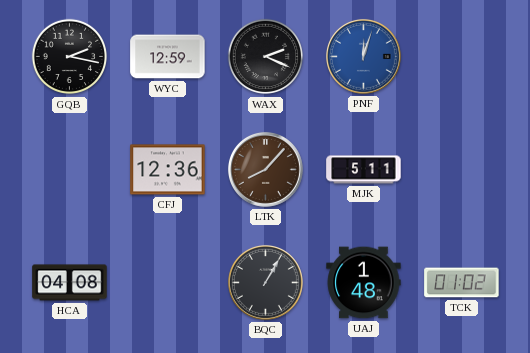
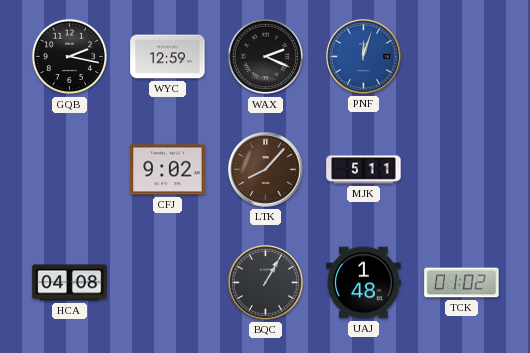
CFJ: 12:36 -> 9:02
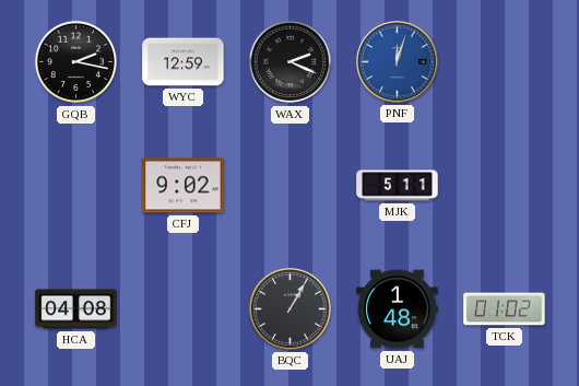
LTK: 8:07 -> none
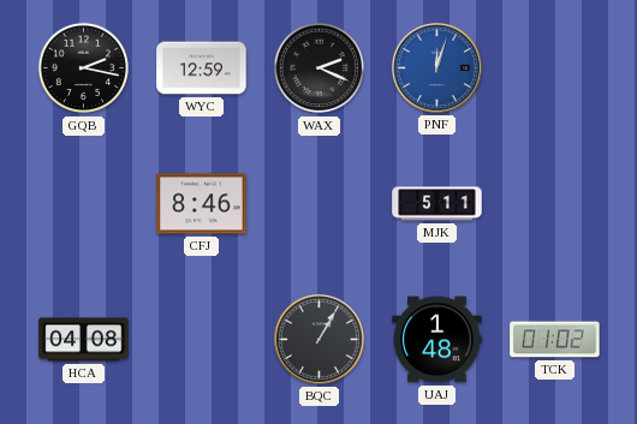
CFJ: 9:02 -> 8:46
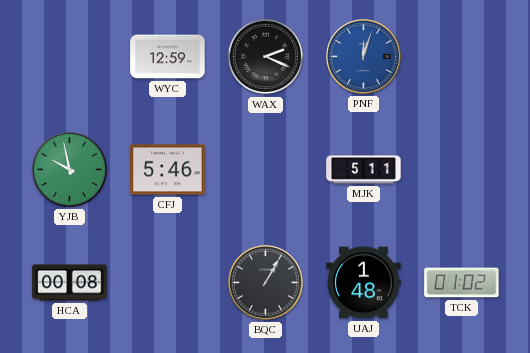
GQB: 2:17 -> none
YJB: none -> 9:58
CFJ: 8:46 -> 5:46
HCA: 04:08 -> 00:08
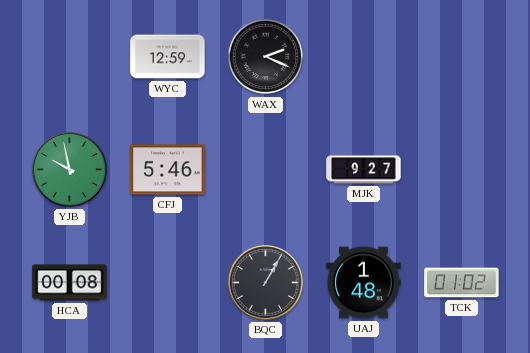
PNF: 12:03 -> none
MJK: 5:11 -> 9:27
